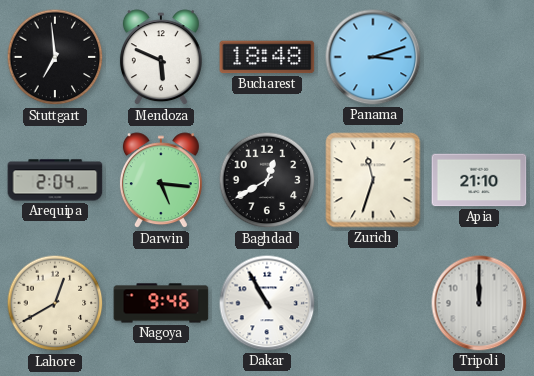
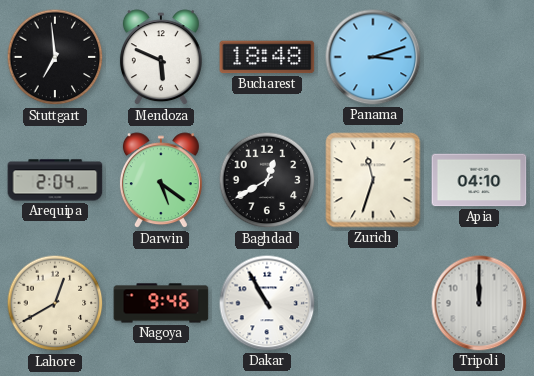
Darwin: 5:16 -> 5:21
Apia: 21:10 -> 04:10
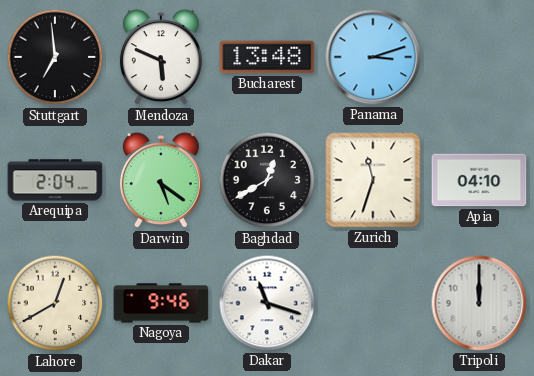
Bucharest: 18:48 -> 13:48
Dakar: 10:55 -> 11:18
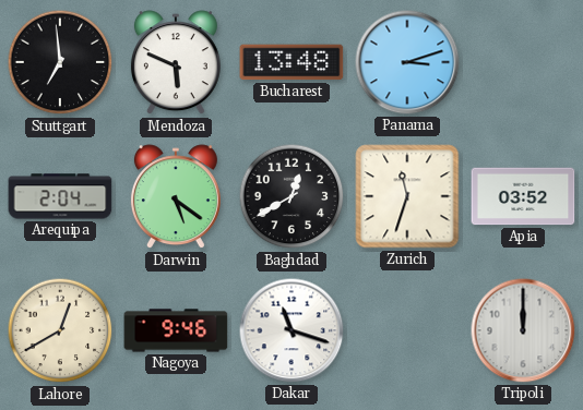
Apia: 04:10 -> 03:52
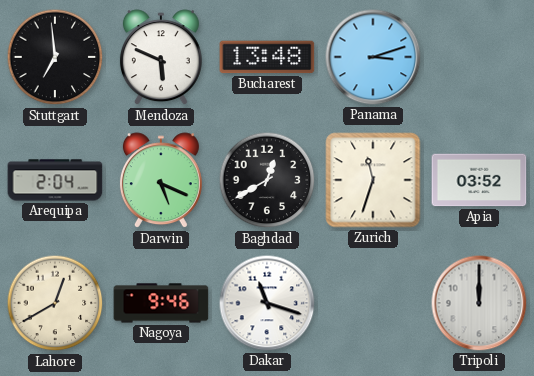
Darwin: 5:21 -> 5:19
